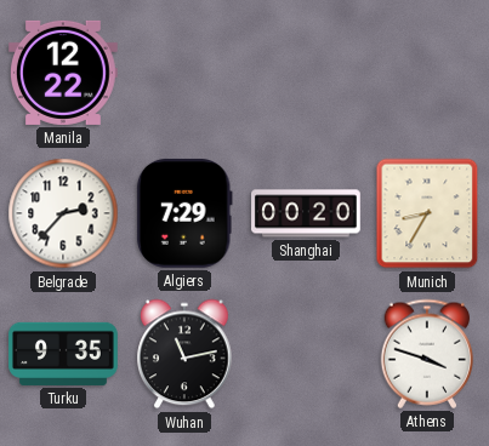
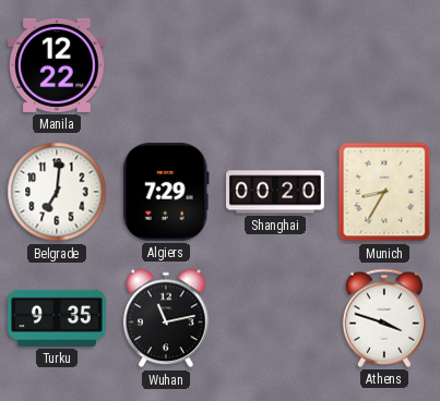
Belgrade: 2:37 -> 7:01
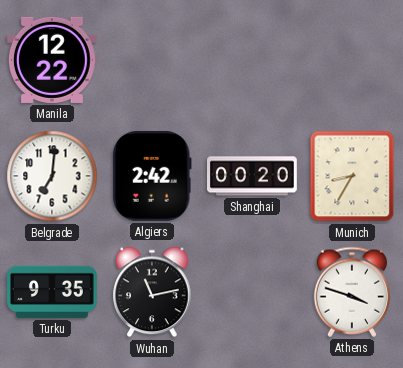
Algiers: 7:29 -> 2:42
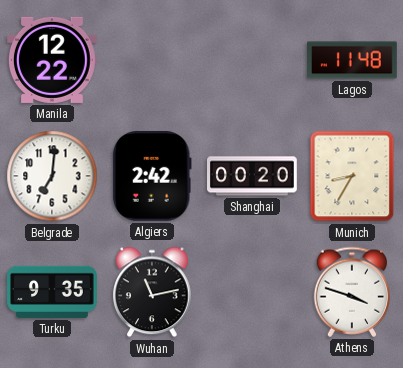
Lagos: none -> 11:48
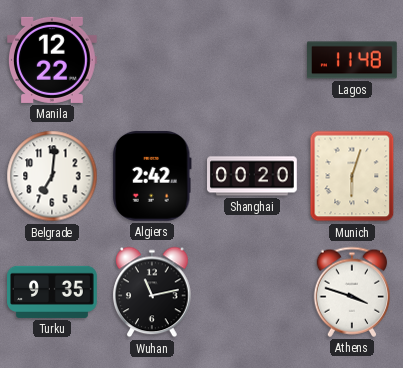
Munich: 8:35 -> 6:03
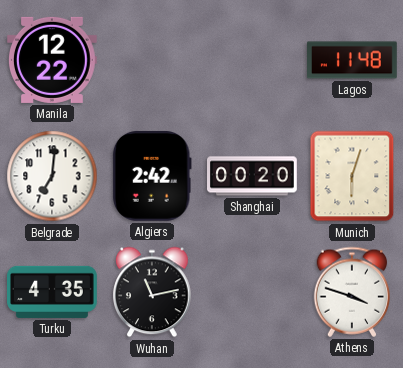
Turku: 9:35 -> 4:35
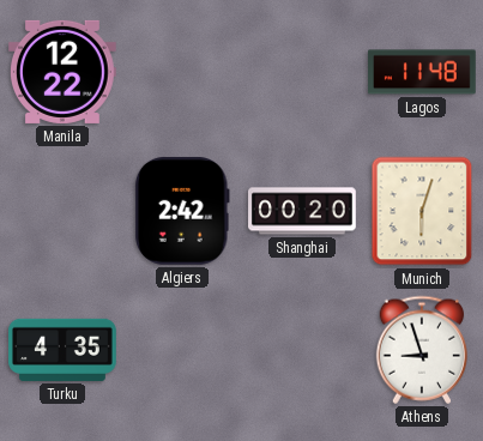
Belgrade: 7:01 -> none
Wuhan: 11:13 -> none
Athens: 3:48 -> 8:57
